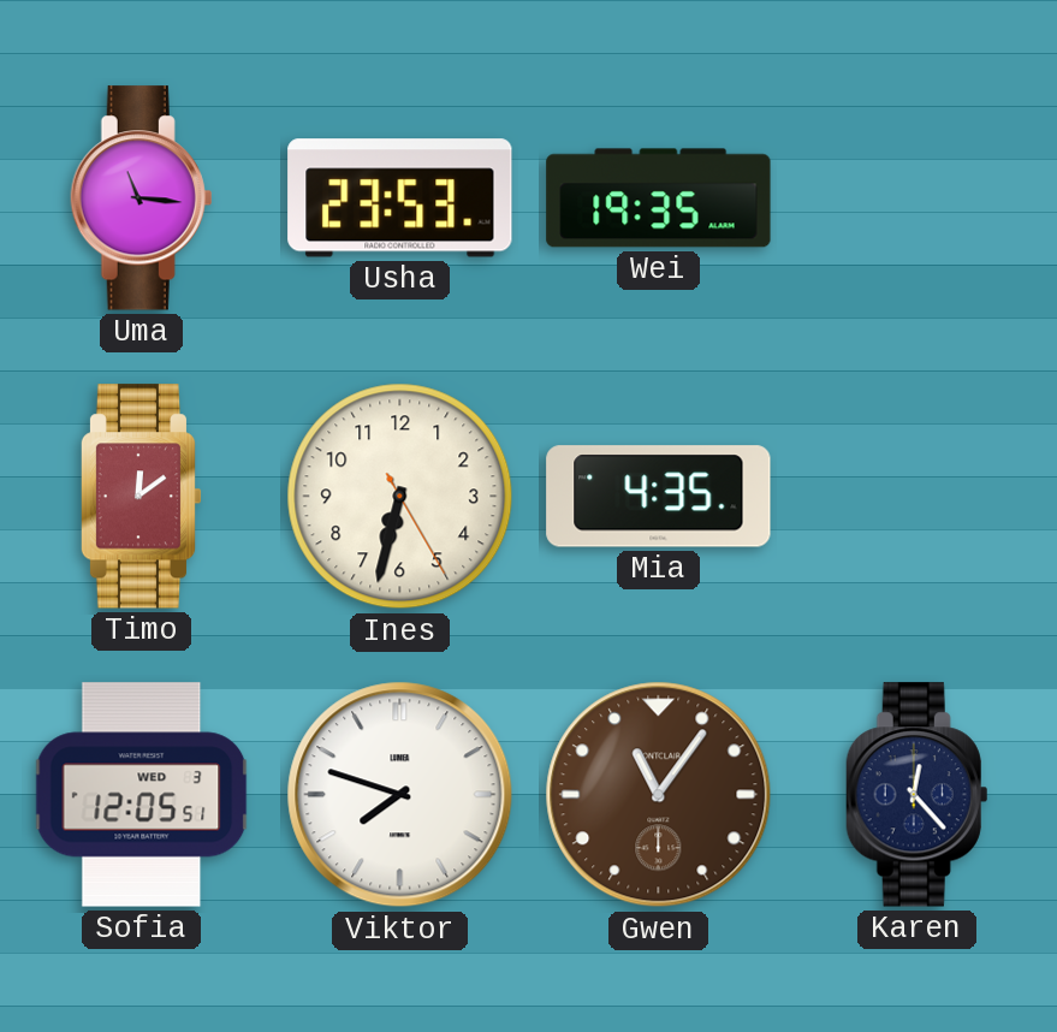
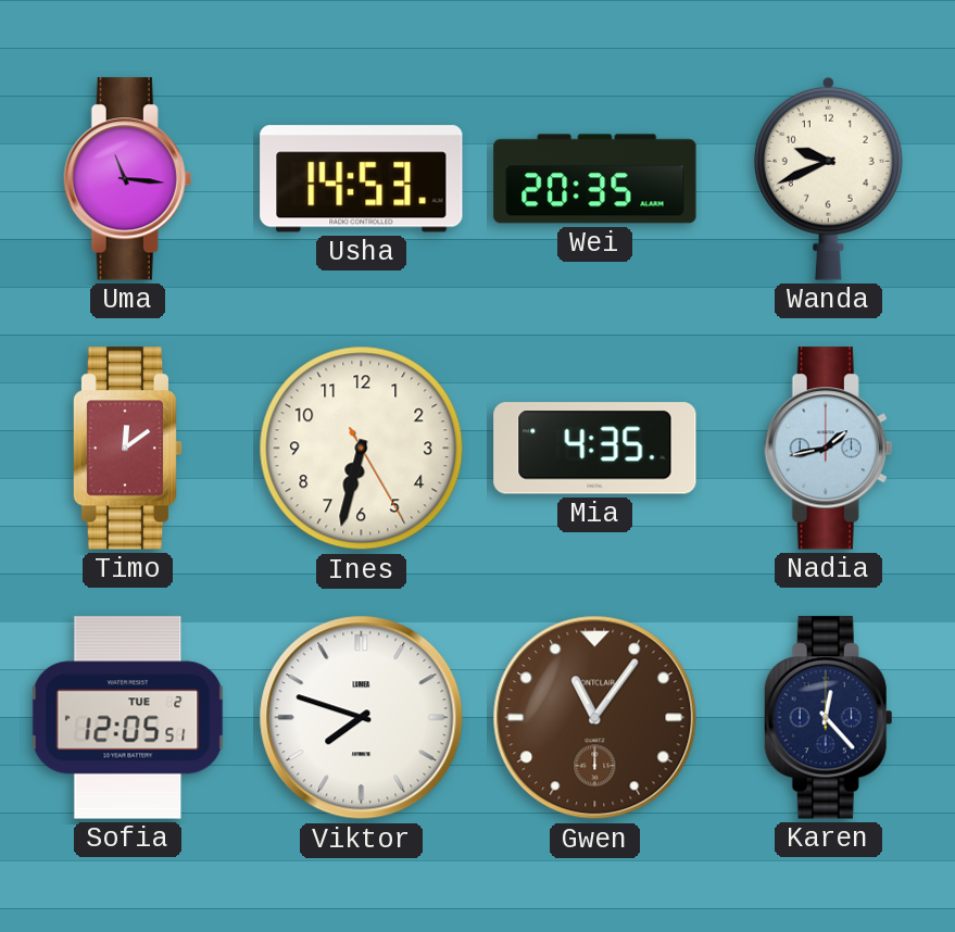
Usha: 23:53 -> 14:53
Wei: 19:35 -> 20:35
Wanda: none -> 9:41
Nadia: none -> 1:43
Sofia date: WED 3 -> TUE 2
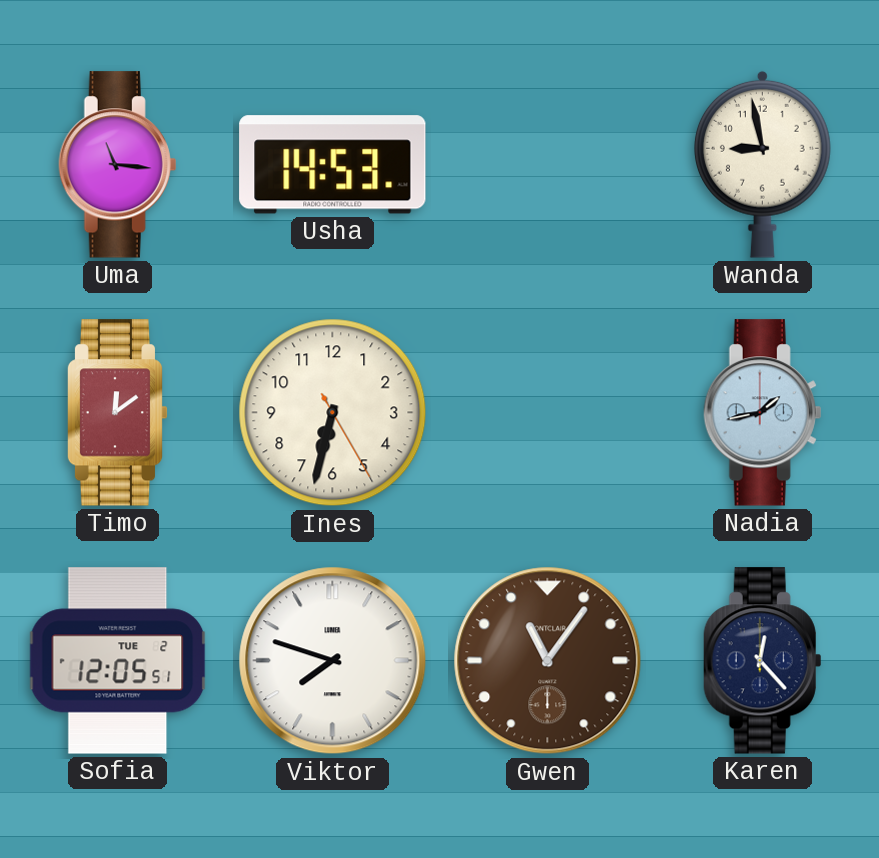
Wei: 20:35 -> none
Wanda: 9:41 -> 8:58
Mia: 4:35 -> none
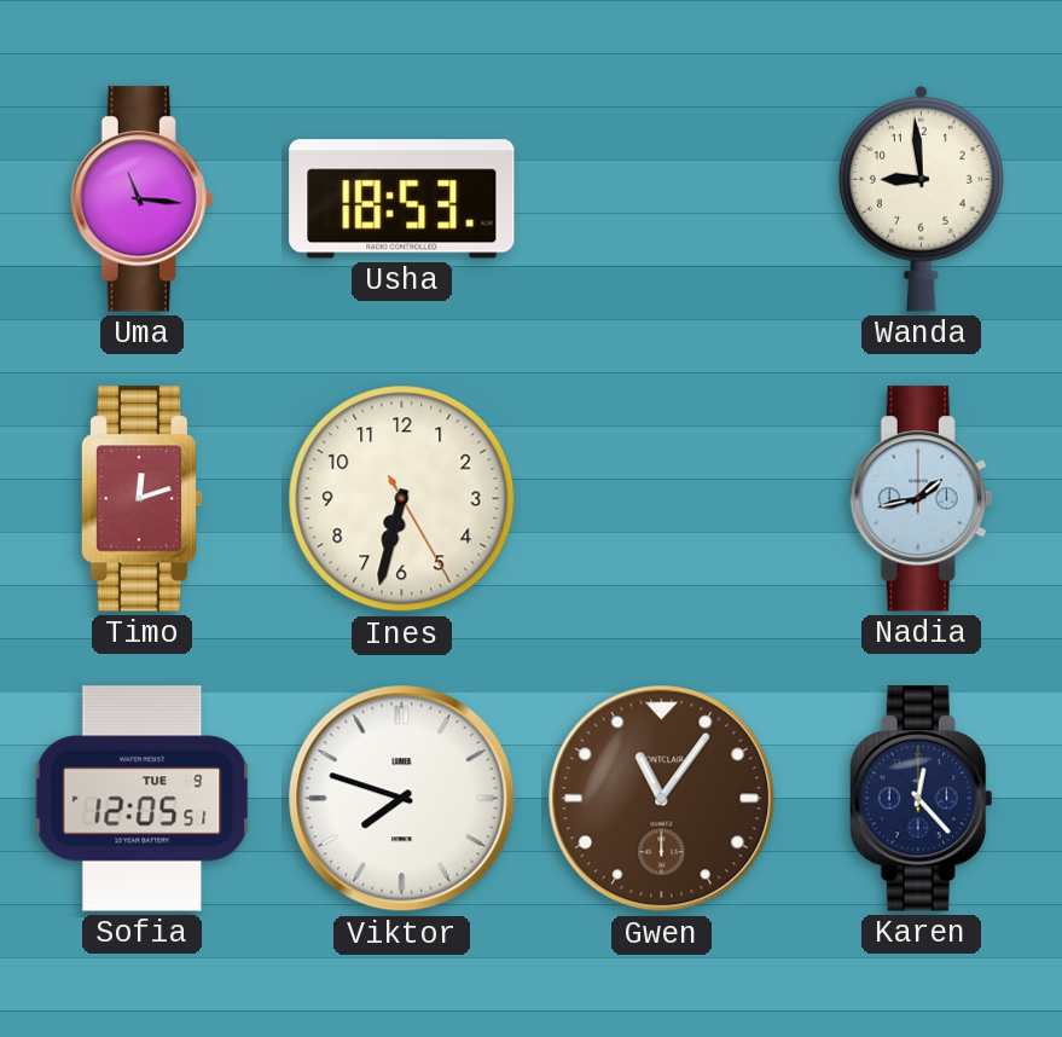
Usha: 14:53 -> 18:53
Wanda: 8:58 -> 8:59
Timo: 12:09 -> 12:12
Sofia date: TUE 2 -> TUE 9
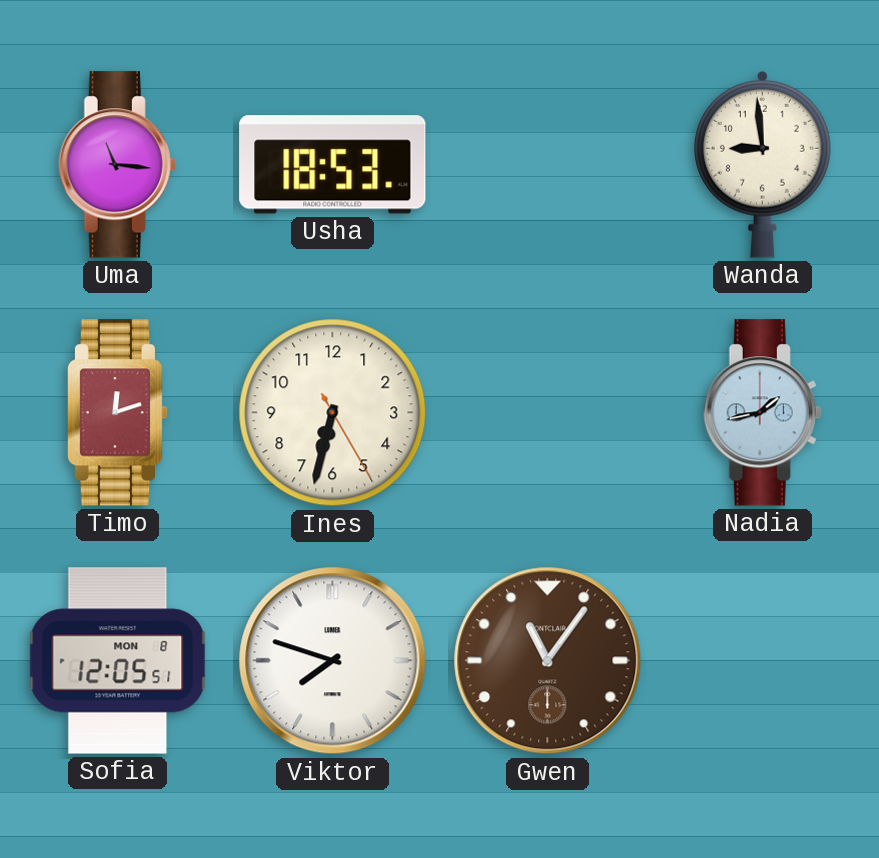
Sofia date: TUE 9 -> MON 8
Karen: 12:23 -> none
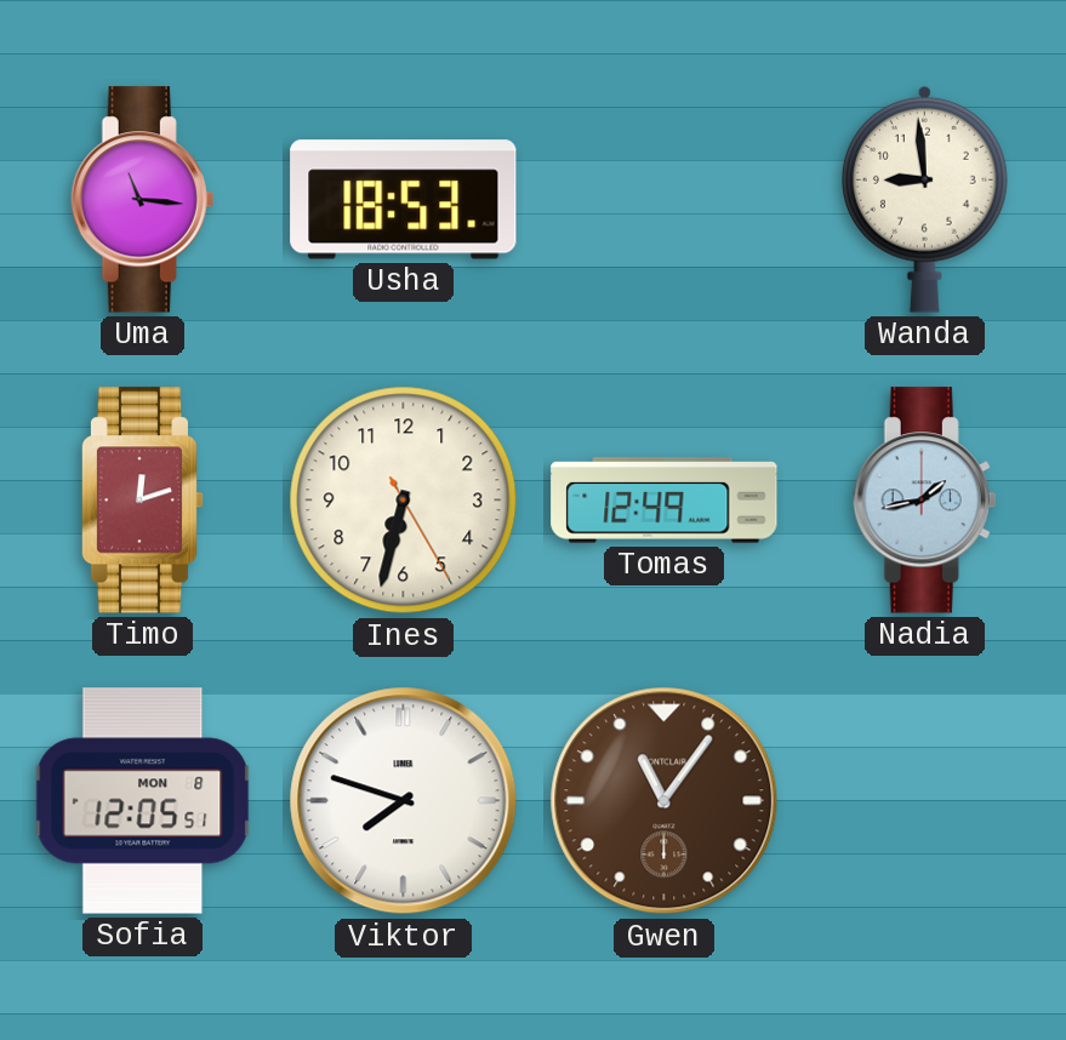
Tomas: none -> 12:49
